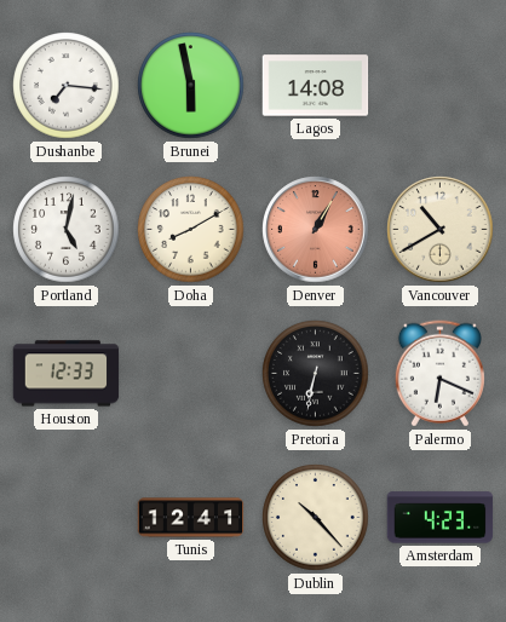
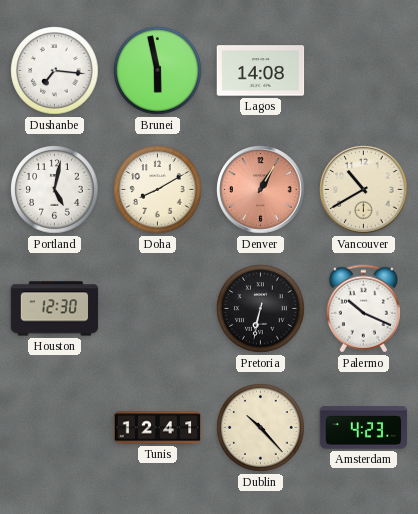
Houston: 12:33 -> 12:30
Palermo: 6:19 -> 10:19
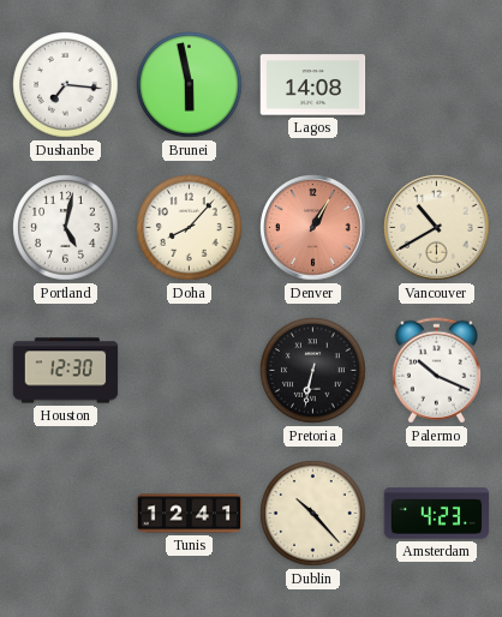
Doha: 8:10 -> 8:07
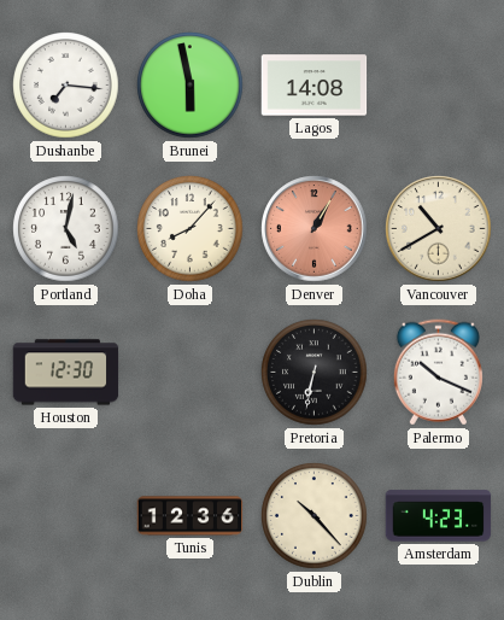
Tunis: 12:41 -> 12:36
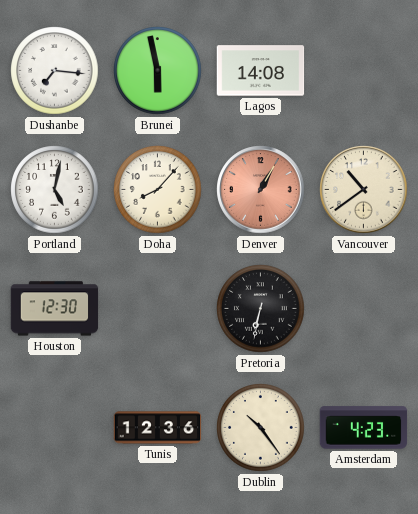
Vancouver: 10:40 -> 10:39
Palermo: 10:19 -> none
Dublin: 10:23 -> 10:24
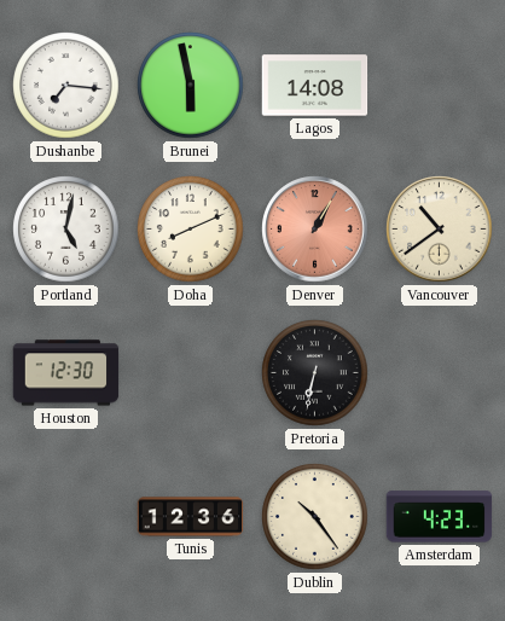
Doha: 8:07 -> 8:11
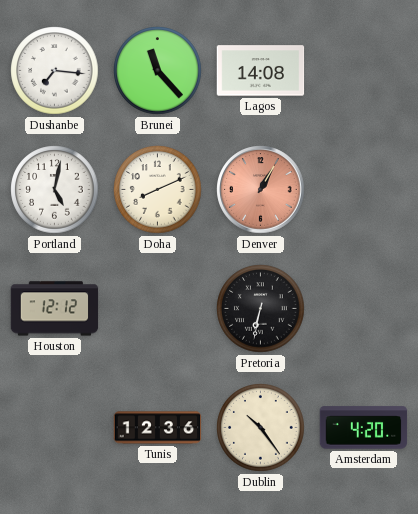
Brunei: 5:58 -> 11:23
Vancouver: 10:39 -> none
Houston: 12:30 -> 12:12
Amsterdam: 4:23 -> 4:20
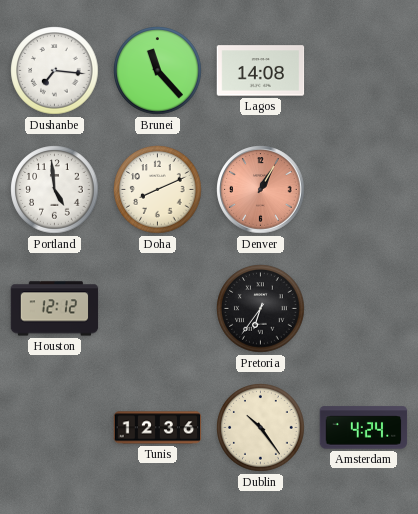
Portland: 5:02 -> 4:59
Pretoria: 6:32 -> 6:36
Amsterdam: 4:20 -> 4:24
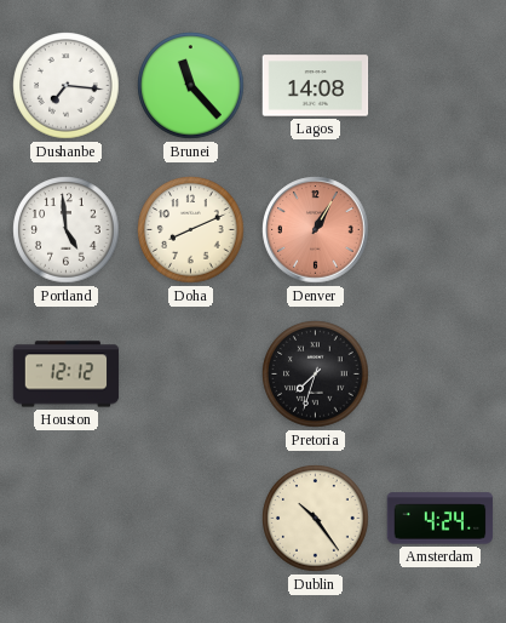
Pretoria: 6:36 -> 7:33
Tunis: 12:36 -> none
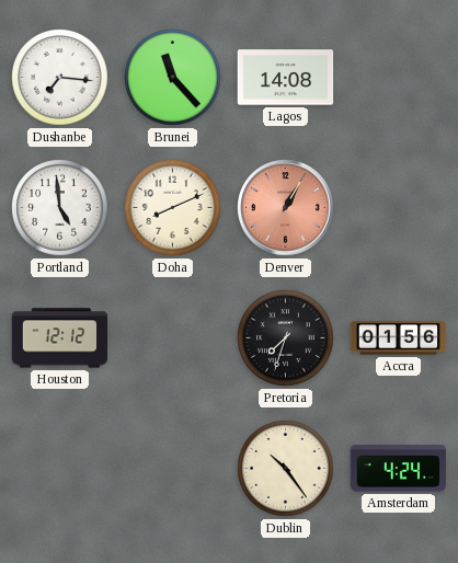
Accra: none -> 01:56
